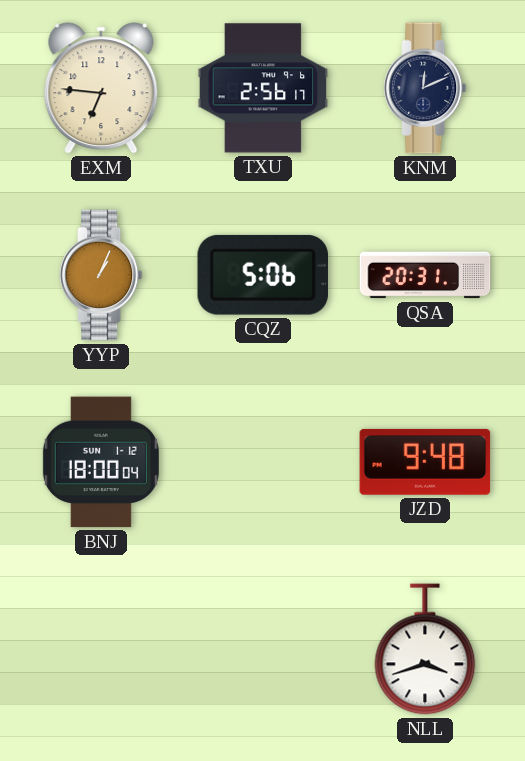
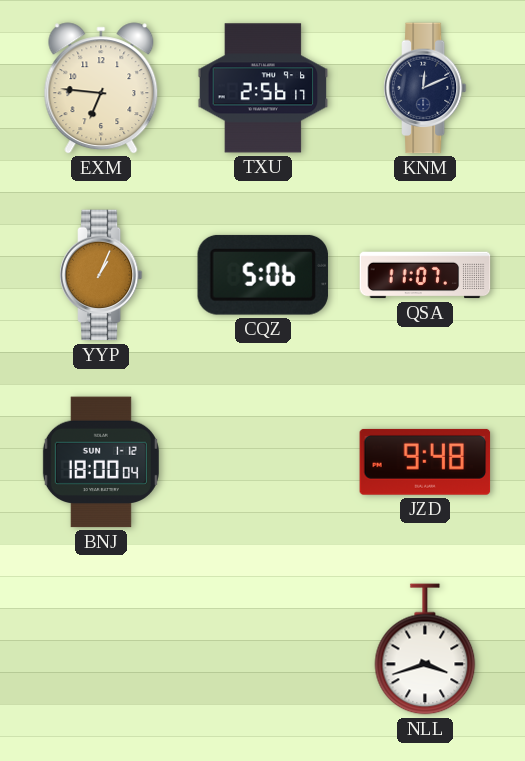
QSA: 20:31 -> 11:07
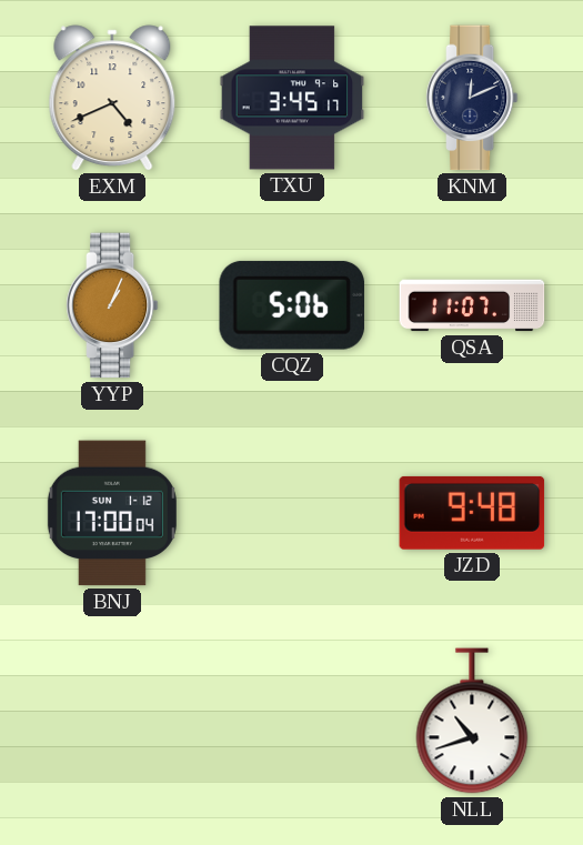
EXM: 6:46 -> 4:41
TXU: 2:56 -> 3:45
BNJ: 18:00 -> 17:00
NLL: 3:42 -> 10:42
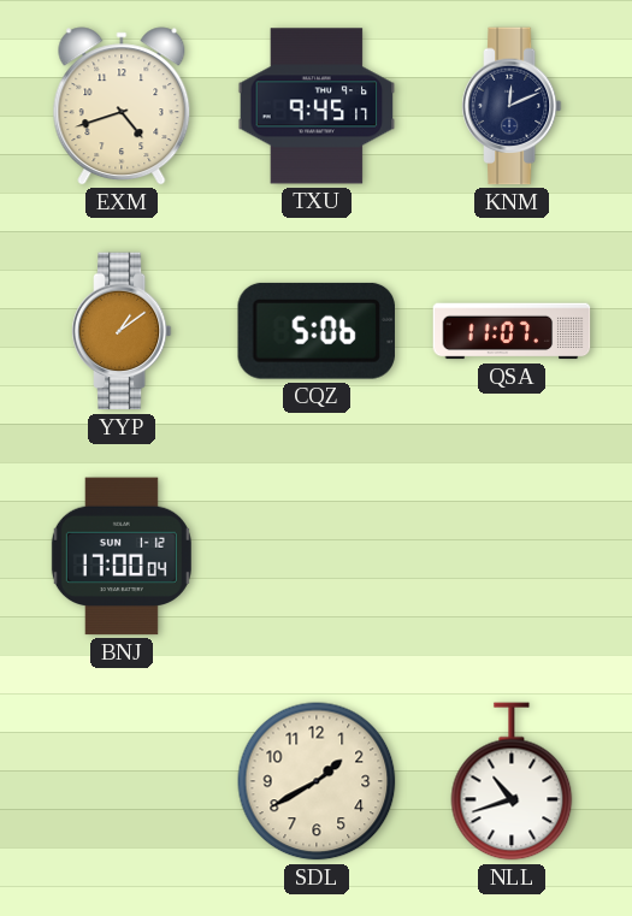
EXM: 4:41 -> 4:42
TXU: 3:45 -> 9:45
YYP: 1:04 -> 1:09
JZD: 9:48 -> none
SDL: none -> 1:40
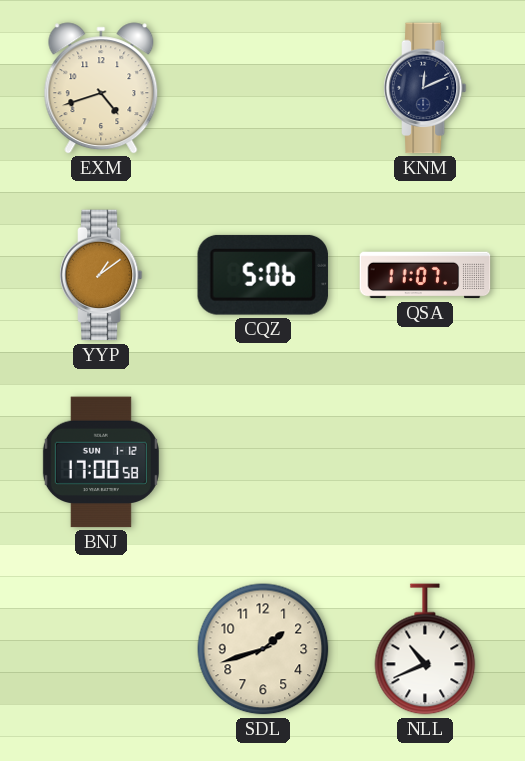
TXU: 9:45 -> none
BNJ: 17:00:04 -> 17:00:58
SDL: 1:40 -> 1:42
NLL: 10:42 -> 10:41
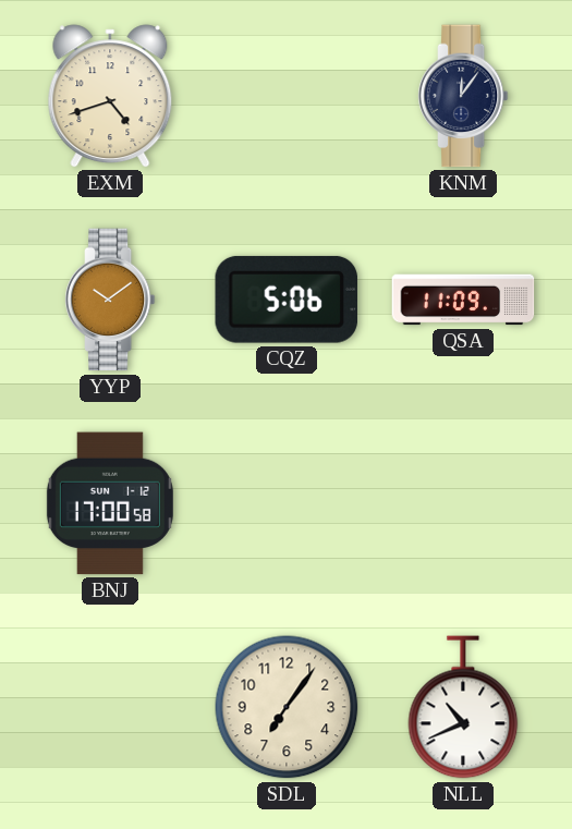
KNM: 12:11 -> 12:06
YYP: 1:09 -> 10:09
QSA: 11:07 -> 11:09
SDL: 1:42 -> 7:06
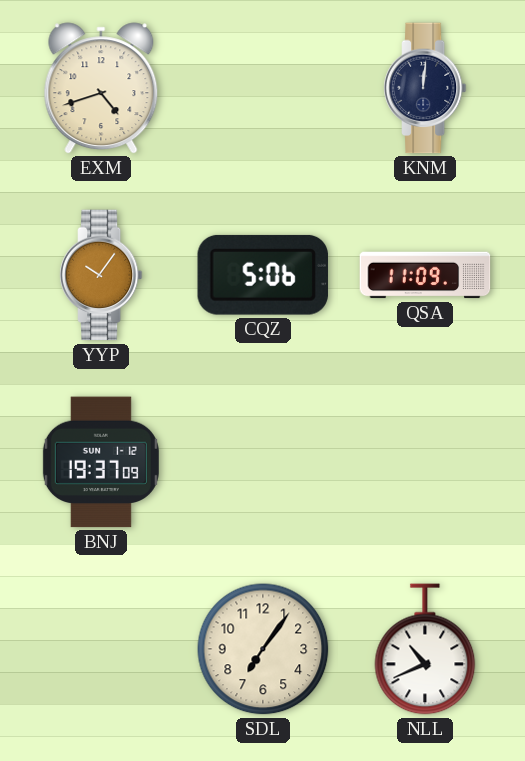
KNM: 12:06 -> 12:01
YYP: 10:09 -> 10:06
BNJ: 17:00 -> 19:37
